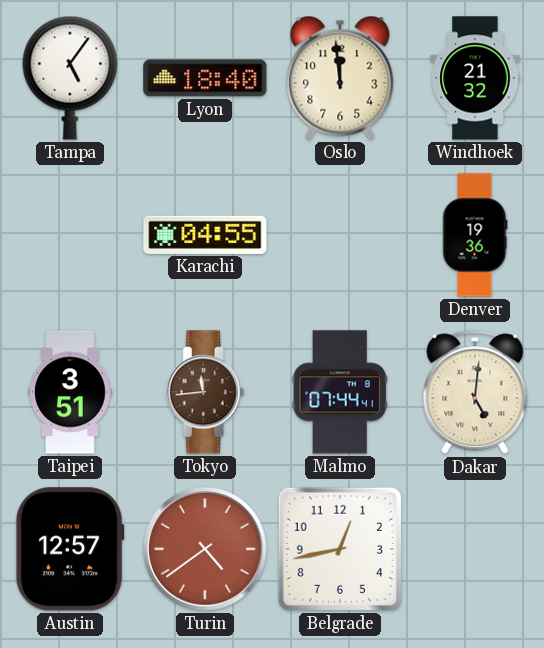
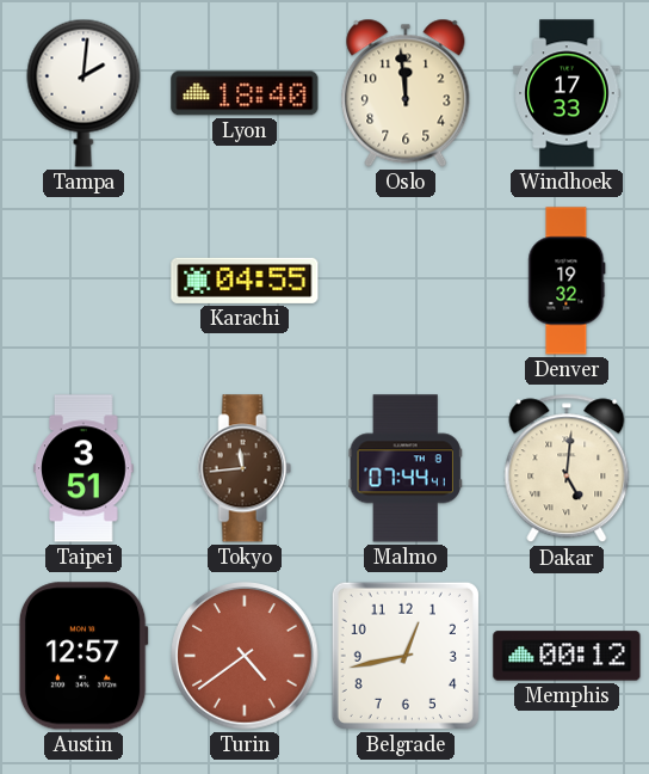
Tampa: 5:06 -> 2:01
Windhoek: 21:32 -> 17:33
Denver: 19:36 -> 19:32
Memphis: none -> 00:12
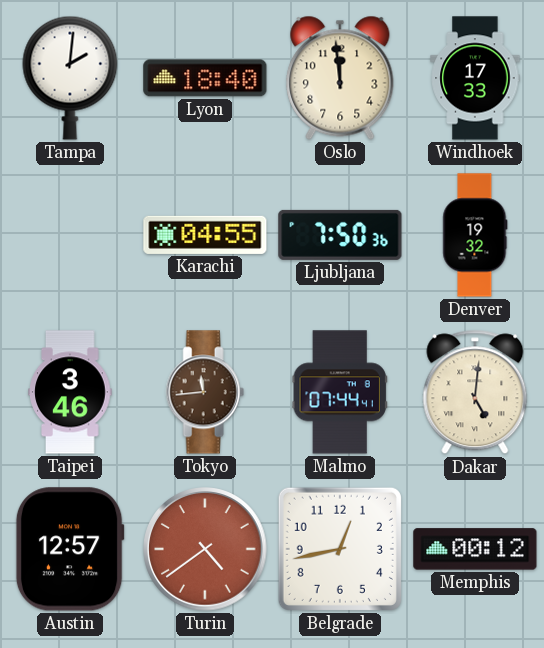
Ljubljana: none -> 7:50
Taipei: 3:51 -> 3:46
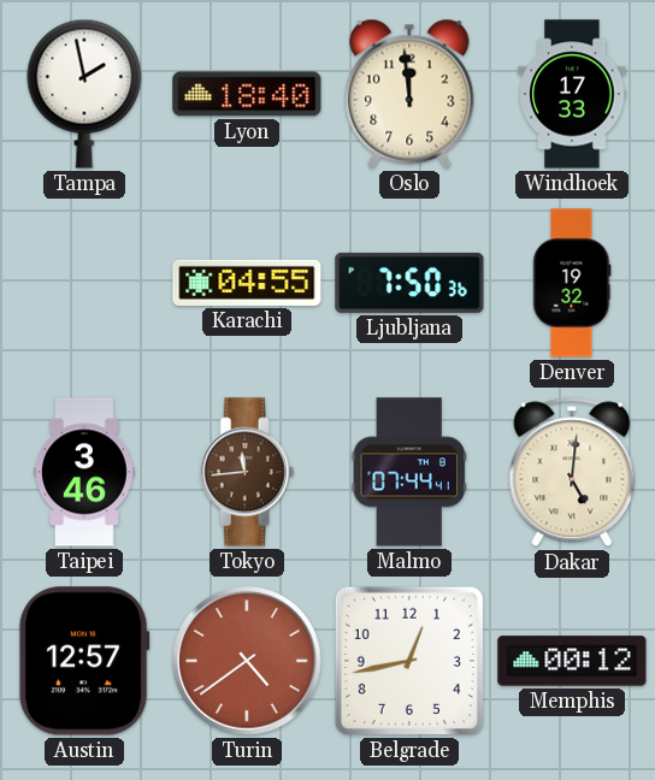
Tampa: 2:01 -> 1:58
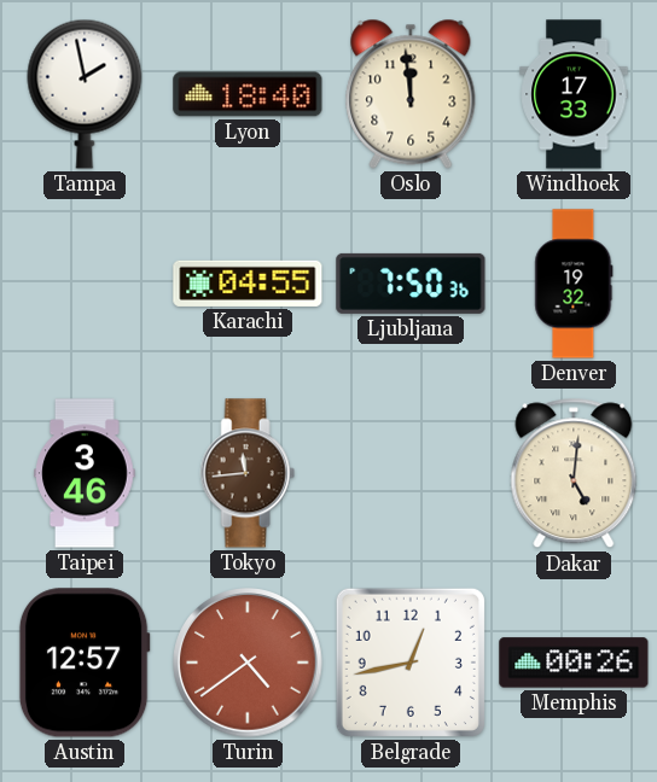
Malmo: 07:44 -> none
Memphis: 00:12 -> 00:26
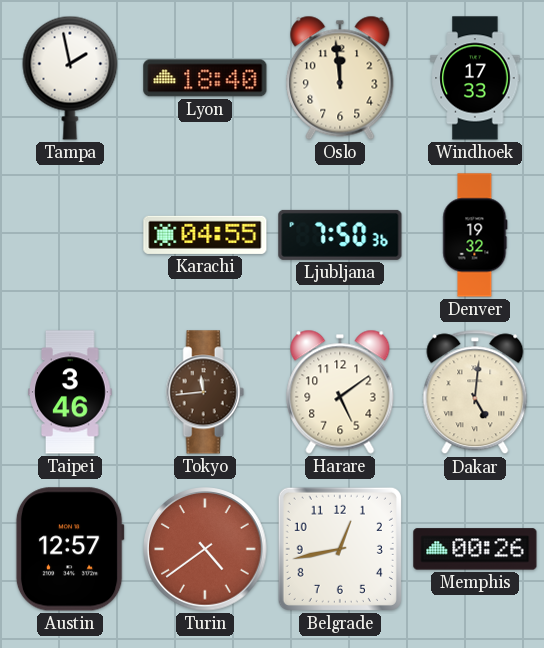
Harare: none -> 5:09
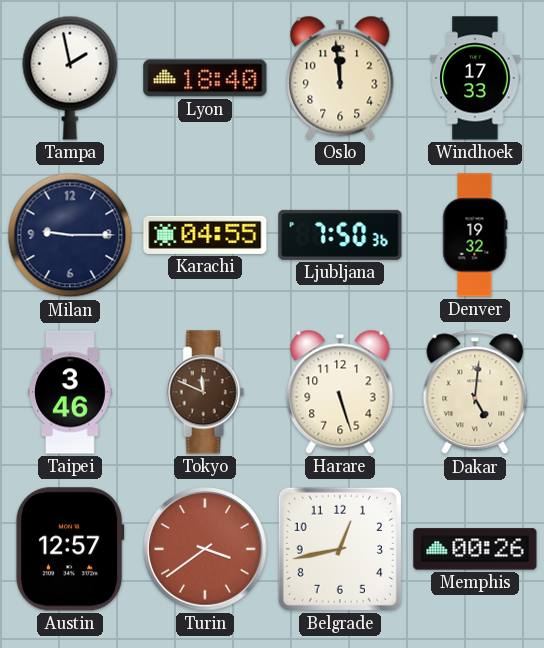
Milan: none -> 9:15
Tokyo: 11:44 -> 11:49
Harare: 5:09 -> 5:27
Turin: 4:39 -> 3:39
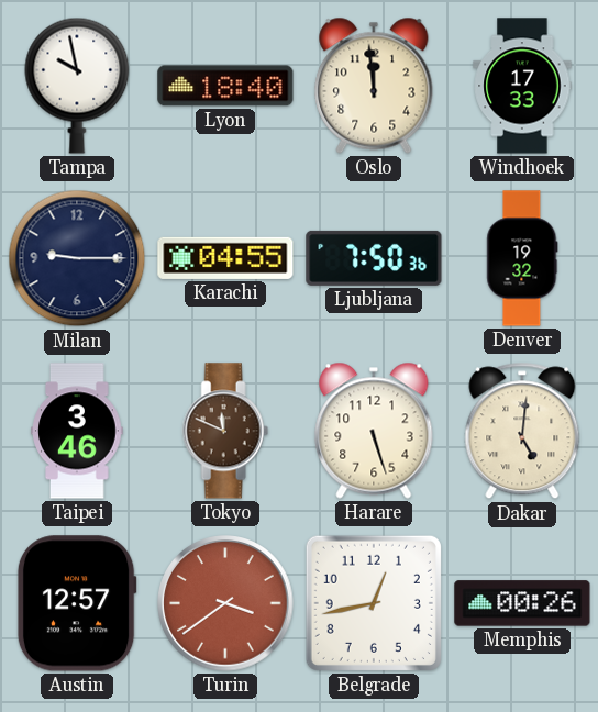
Tampa: 1:58 -> 9:58
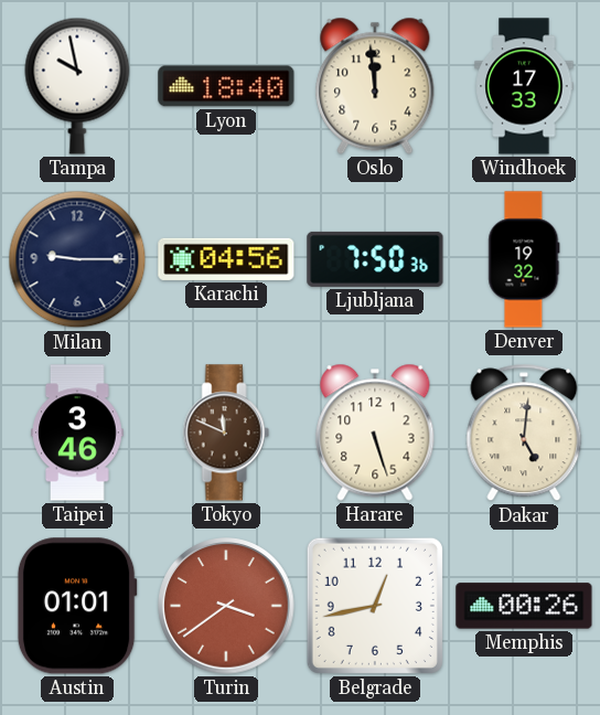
Karachi: 04:55 -> 04:56
Austin: 12:57 -> 01:01
